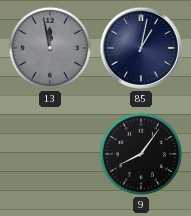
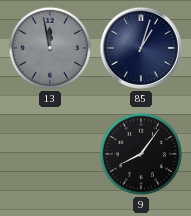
85: 1:02 -> 1:03
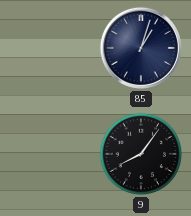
13: 11:58 -> none
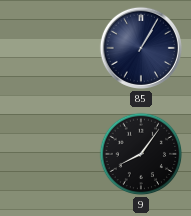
85: 1:03 -> 1:05
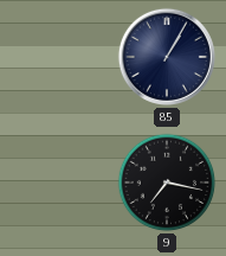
9: 8:06 -> 7:17
